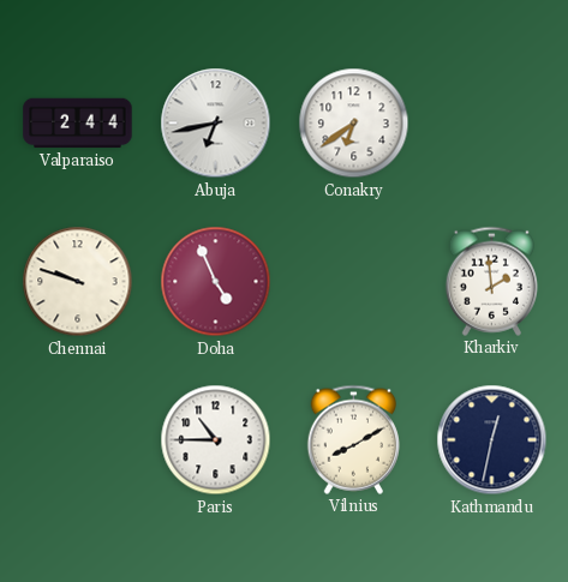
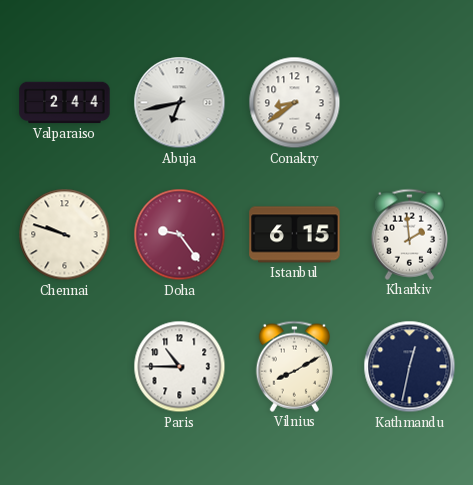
Conakry: 6:39 -> 8:39
Doha: 4:56 -> 9:24
Istanbul: none -> 6:15
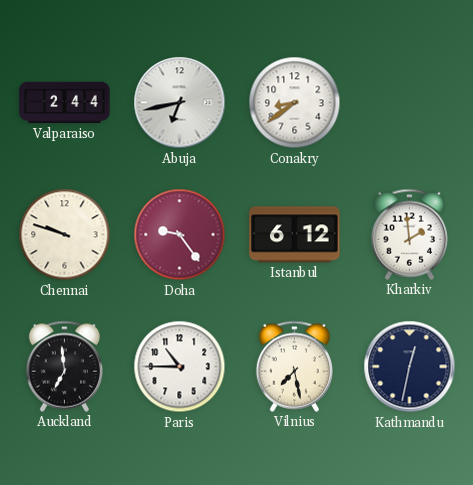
Istanbul: 6:15 -> 6:12
Auckland: none -> 6:59
Vilnius: 8:10 -> 7:28
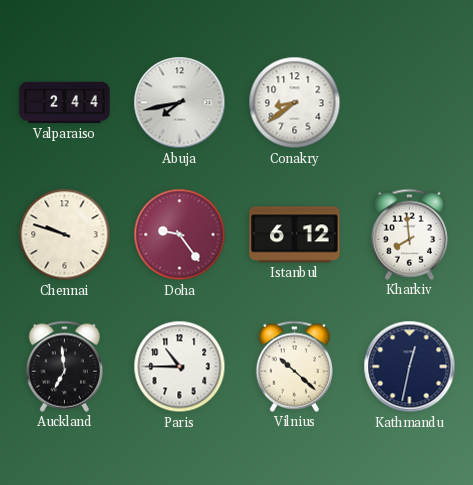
Abuja: 6:43 -> 7:43
Kharkiv: 1:59 -> 7:59
Vilnius: 7:28 -> 10:22
